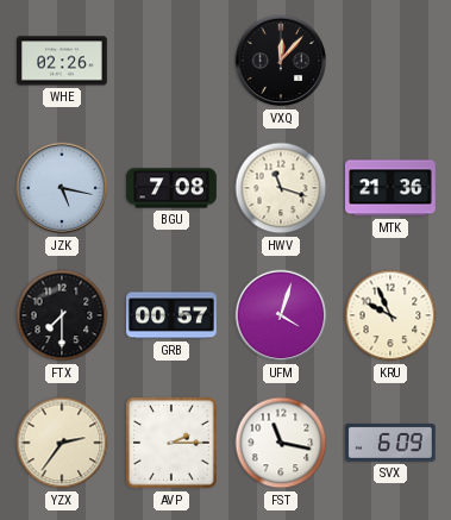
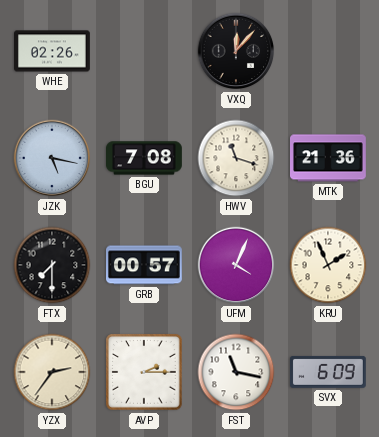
UFM: 4:03 -> 4:04
KRU: 9:56 -> 1:56
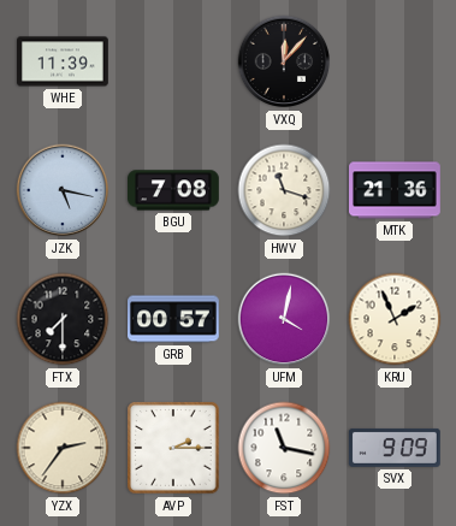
WHE: 02:26 -> 11:39
UFM: 4:04 -> 4:02
SVX: 6:09 -> 9:09
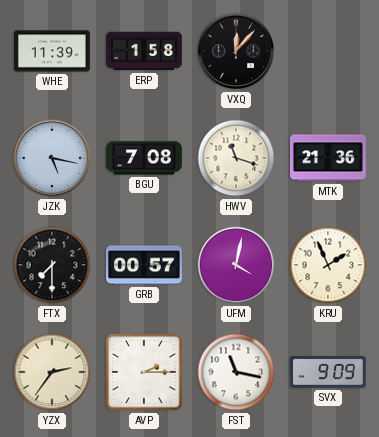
ERP: none -> 1:58
